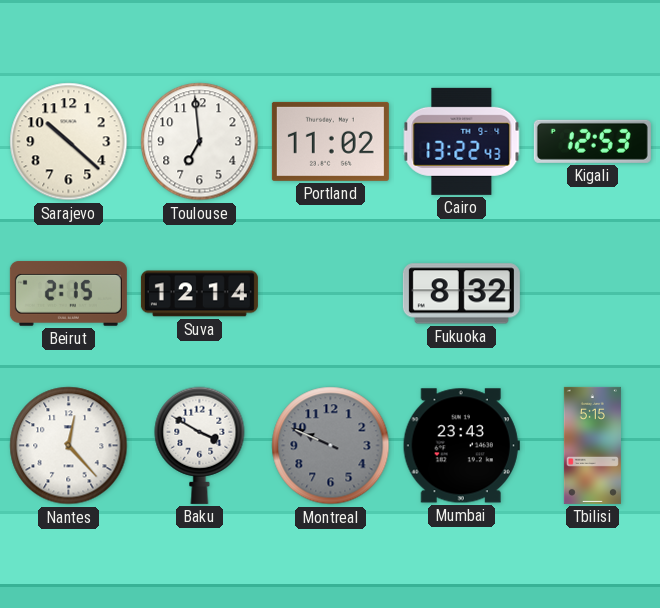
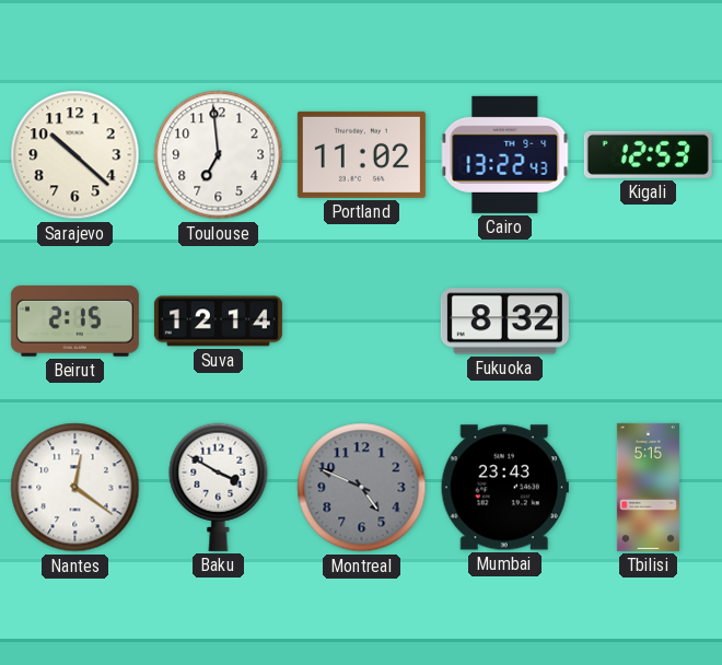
Nantes: 12:23 -> 12:21
Montreal: 9:49 -> 4:49
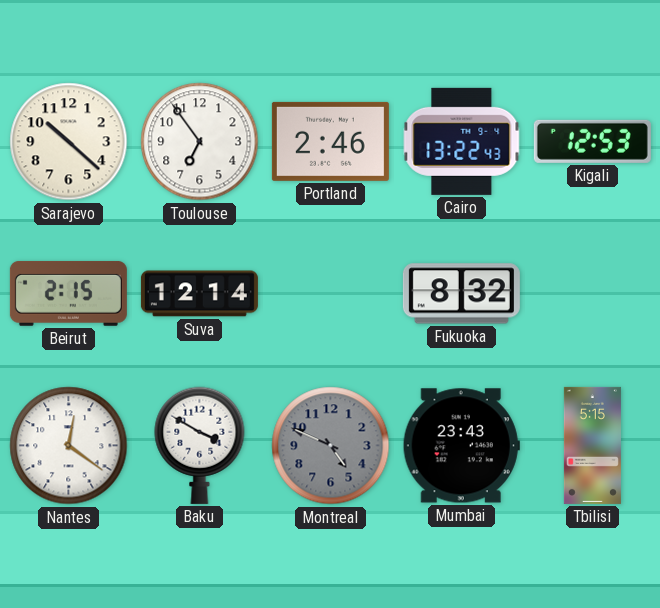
Toulouse: 6:59 -> 6:54
Portland: 11:02 -> 2:46
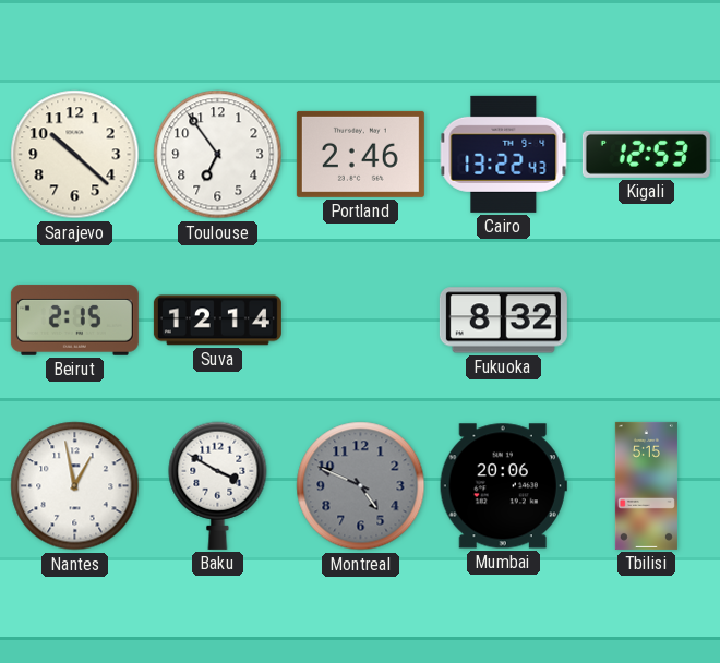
Nantes: 12:21 -> 12:58
Mumbai: 23:43 -> 20:06
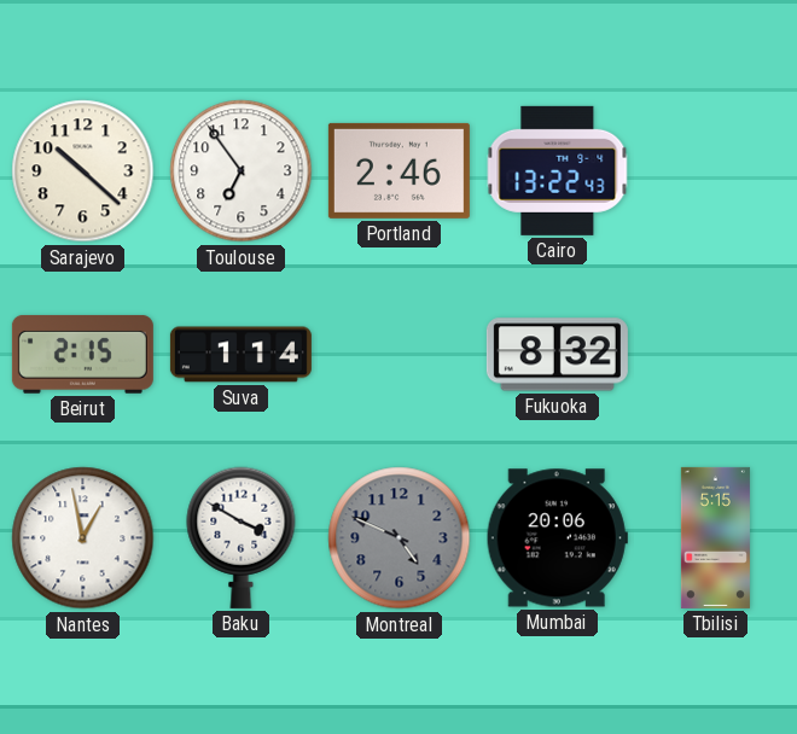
Kigali: 12:53 -> none
Suva: 12:14 -> 1:14
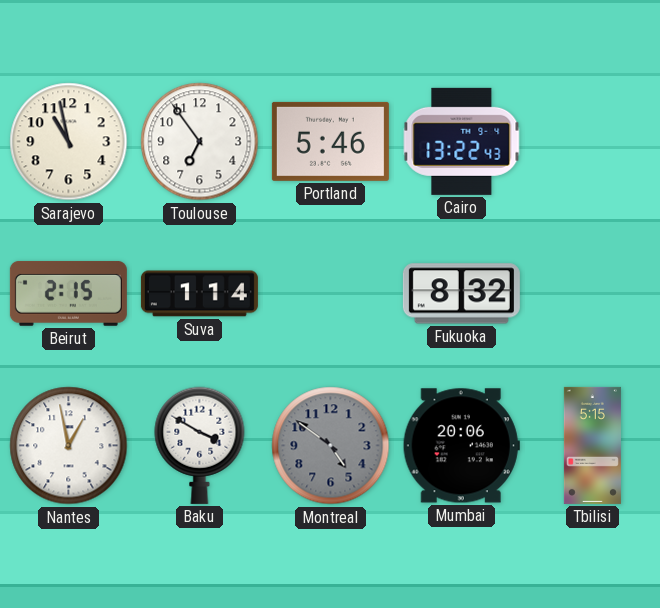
Sarajevo: 10:22 -> 10:58
Portland: 2:46 -> 5:46
Montreal: 4:49 -> 4:51
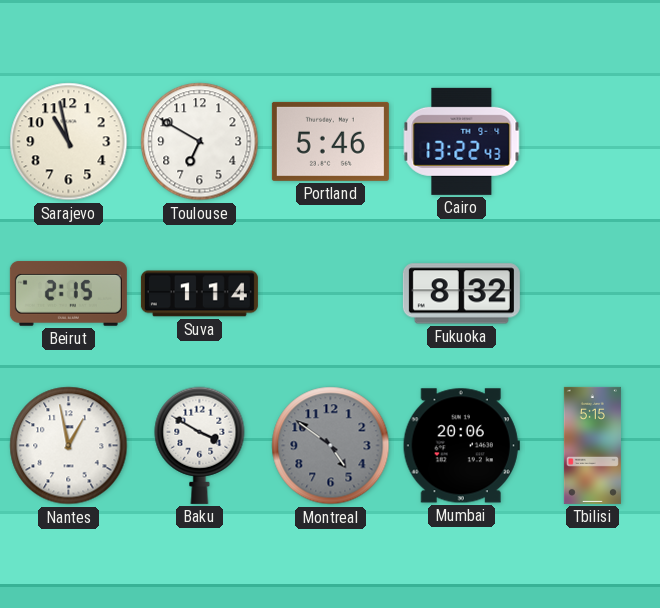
Toulouse: 6:54 -> 6:50
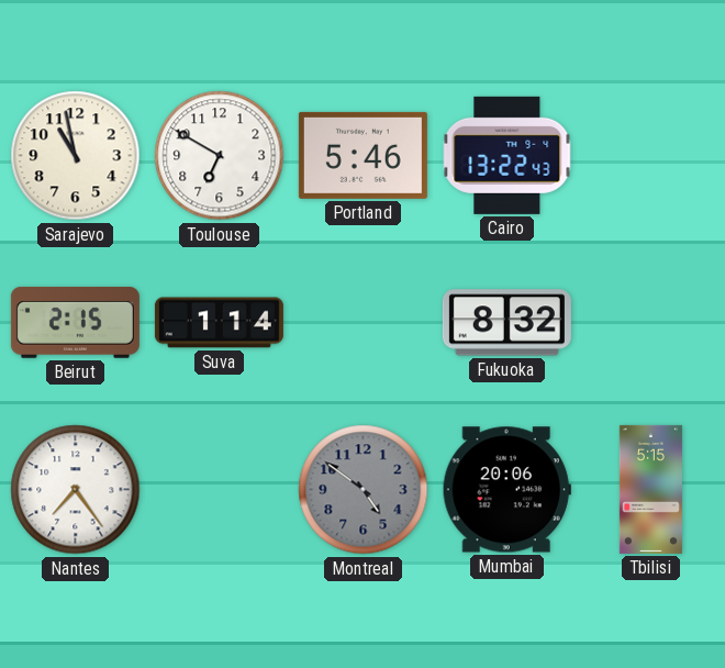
Nantes: 12:58 -> 7:24
Baku: 3:50 -> none
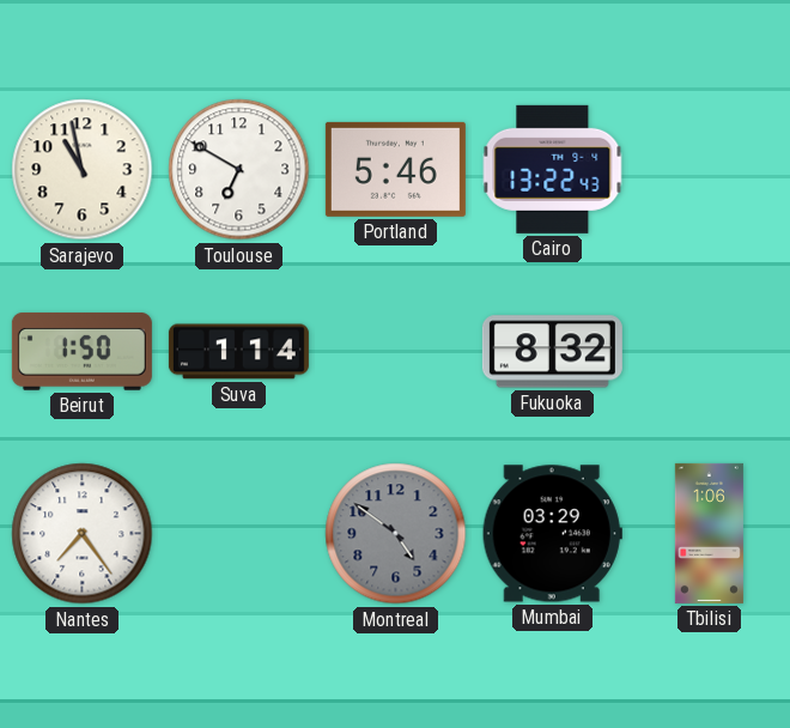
Beirut: 2:15 -> 1:50
Mumbai: 20:06 -> 03:29
Tbilisi: 5:15 -> 1:06
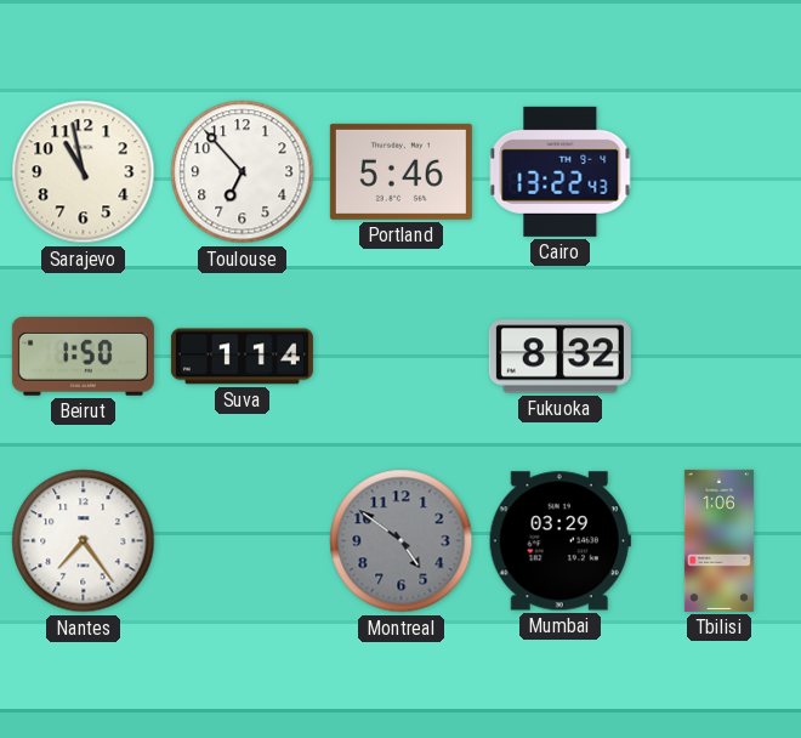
Toulouse: 6:50 -> 6:53
